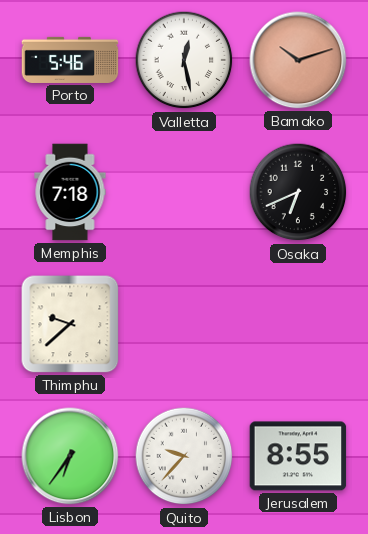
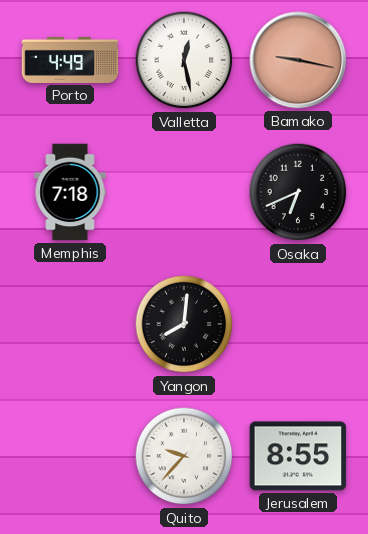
Porto: 5:46 -> 4:49
Bamako: 10:12 -> 9:17
Thimphu: 9:38 -> none
Yangon: none -> 8:01
Lisbon: 6:36 -> none
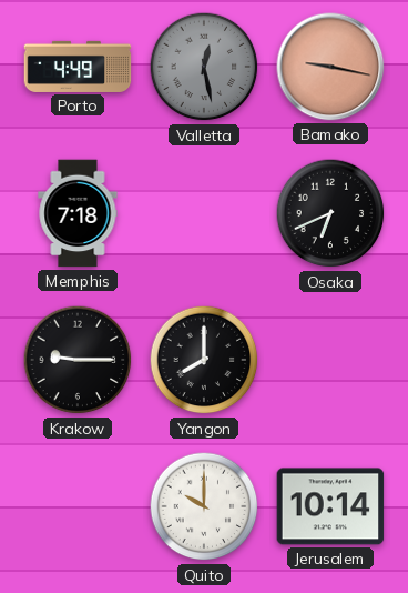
Valletta dial: white -> grey
Krakow: none -> 9:15
Yangon: 8:01 -> 8:00
Quito: 9:37 -> 10:00
Jerusalem: 8:55 -> 10:14
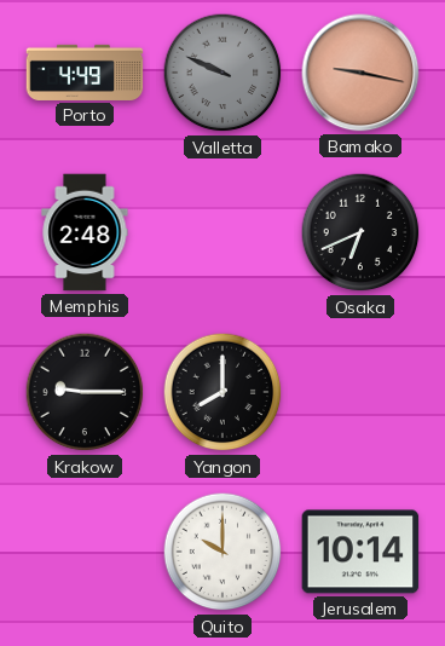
Valletta: 12:28 -> 9:49
Memphis: 7:18 -> 2:48
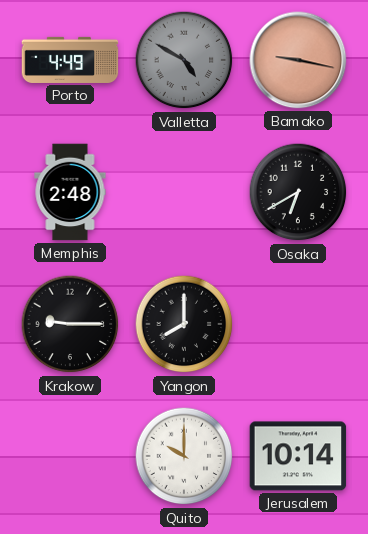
Valletta: 9:49 -> 4:50
Osaka: 6:41 -> 6:40
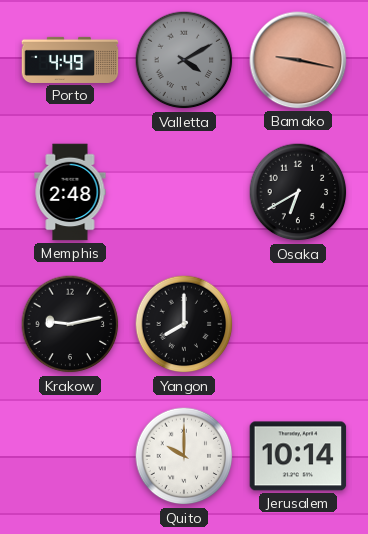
Valletta: 4:50 -> 4:10
Krakow: 9:15 -> 9:13
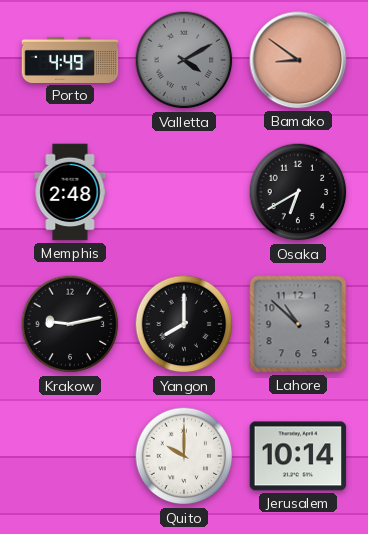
Bamako: 9:17 -> 8:51
Lahore: none -> 10:52
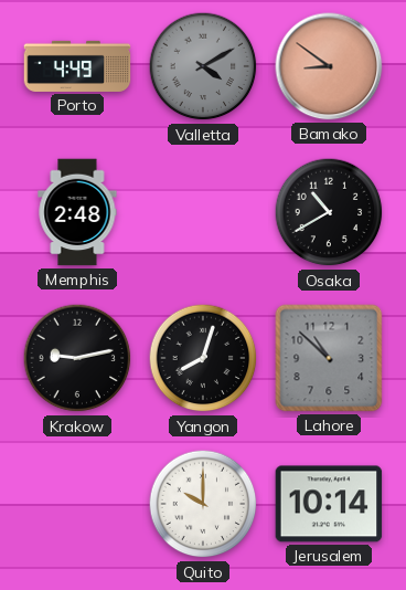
Osaka: 6:40 -> 10:40
Yangon: 8:00 -> 8:03
